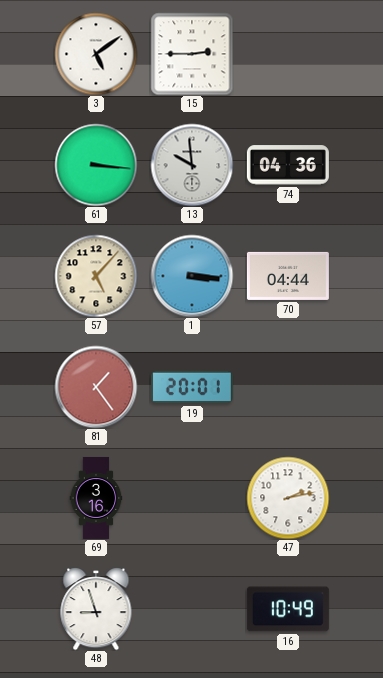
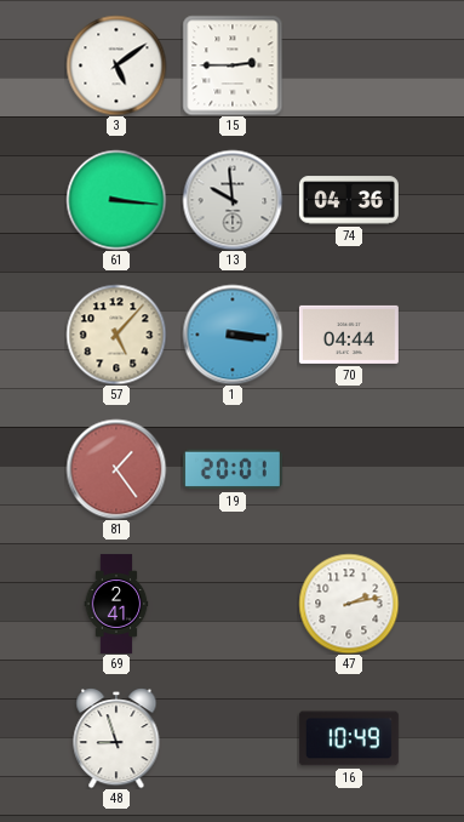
69: 3:16 -> 2:41
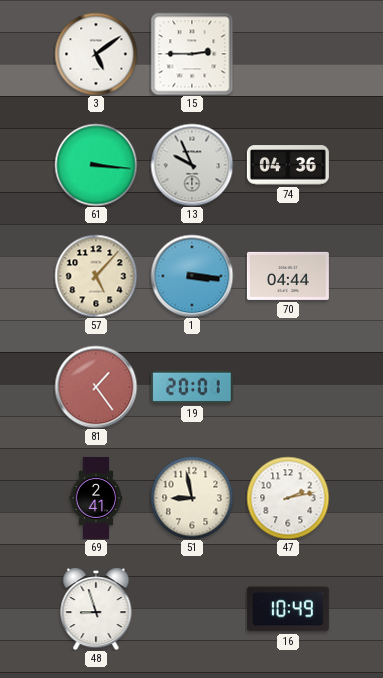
13: 9:59 -> 9:56
51: none -> 8:58
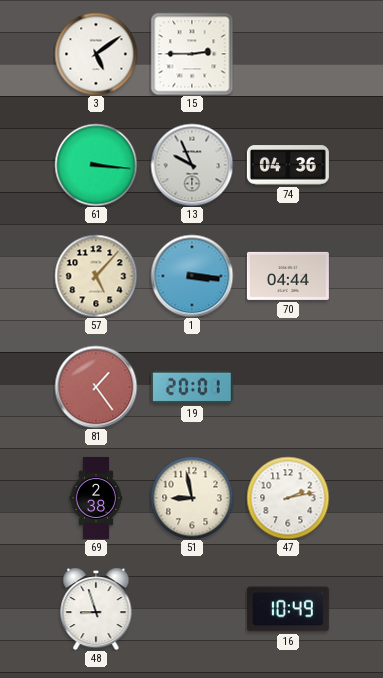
69: 2:41 -> 2:38
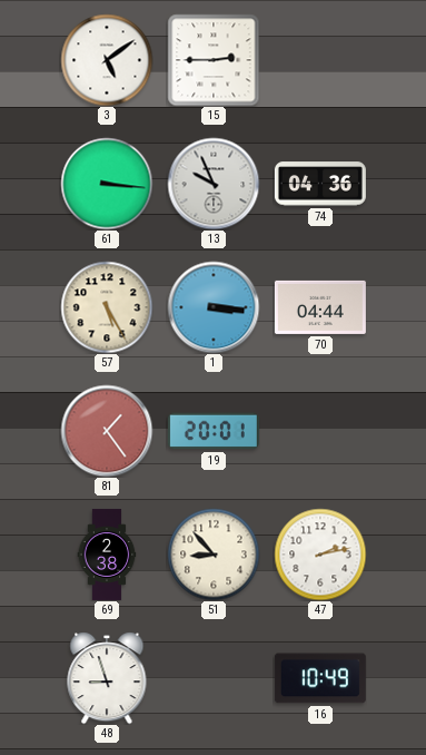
57: 5:07 -> 5:25
51: 8:58 -> 8:53
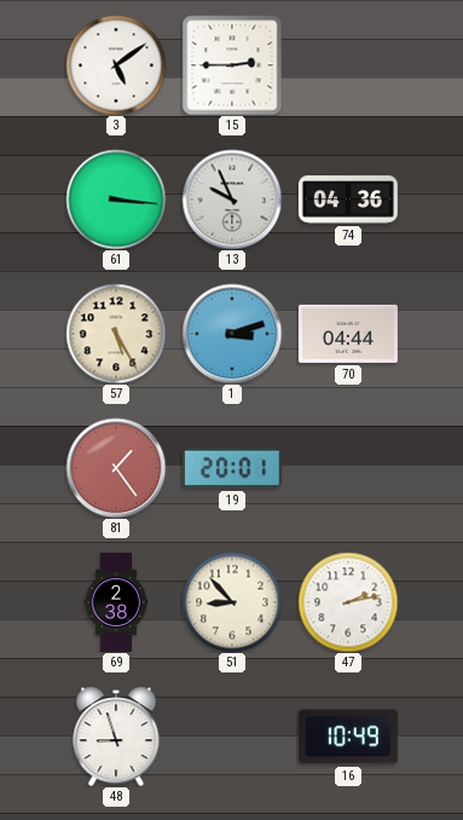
1: 3:16 -> 3:12
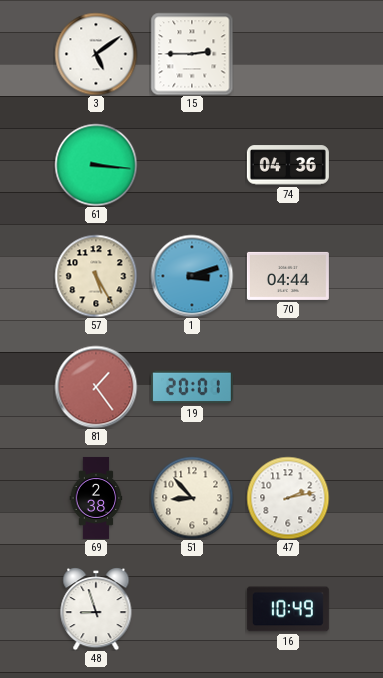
13: 9:56 -> none
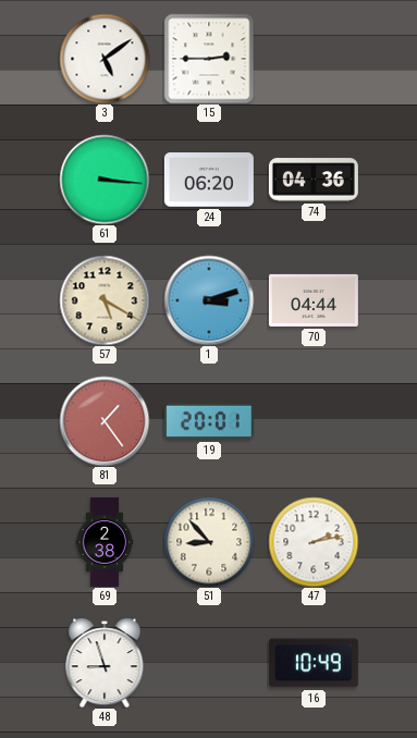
24: none -> 06:20
57: 5:25 -> 5:20
